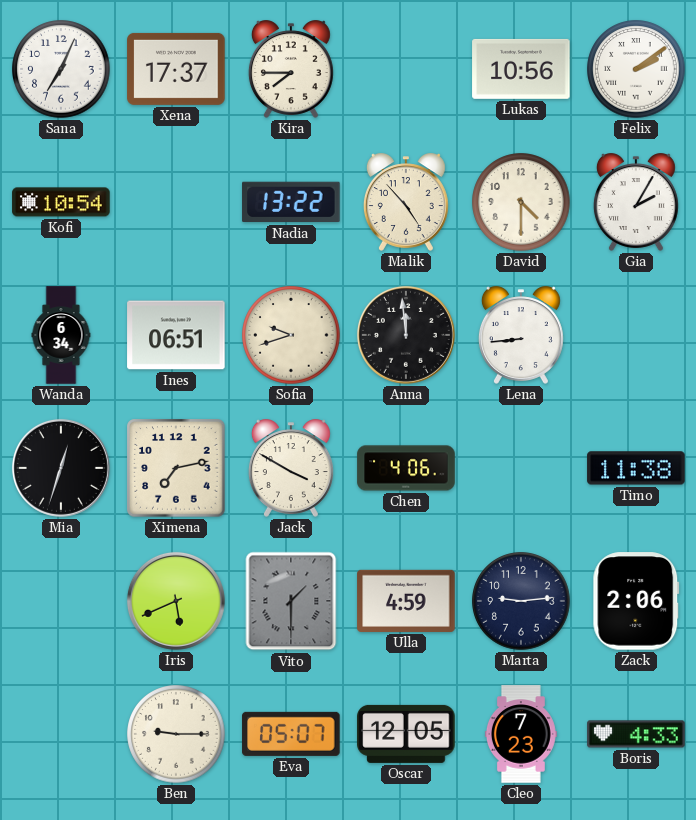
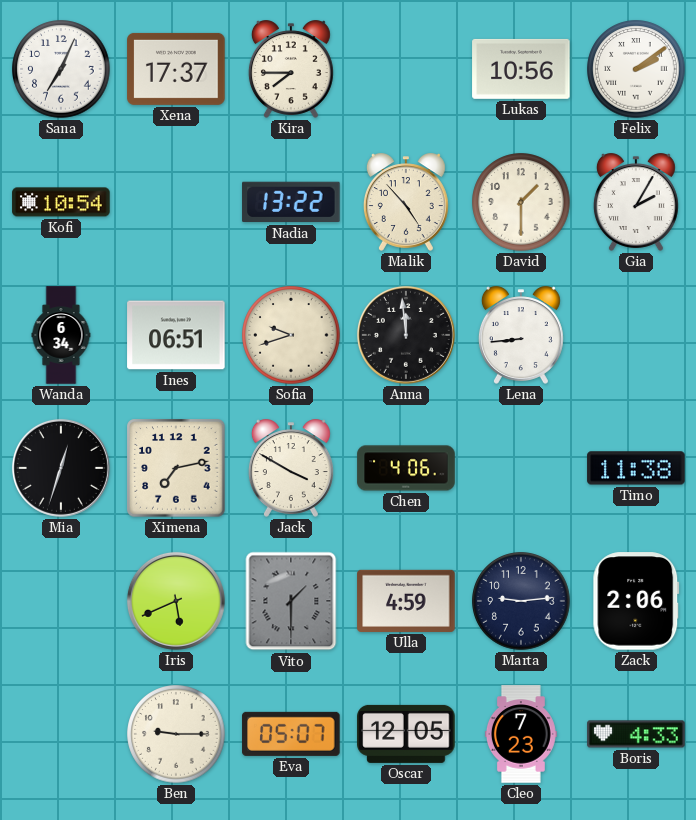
David: 4:30 -> 1:30
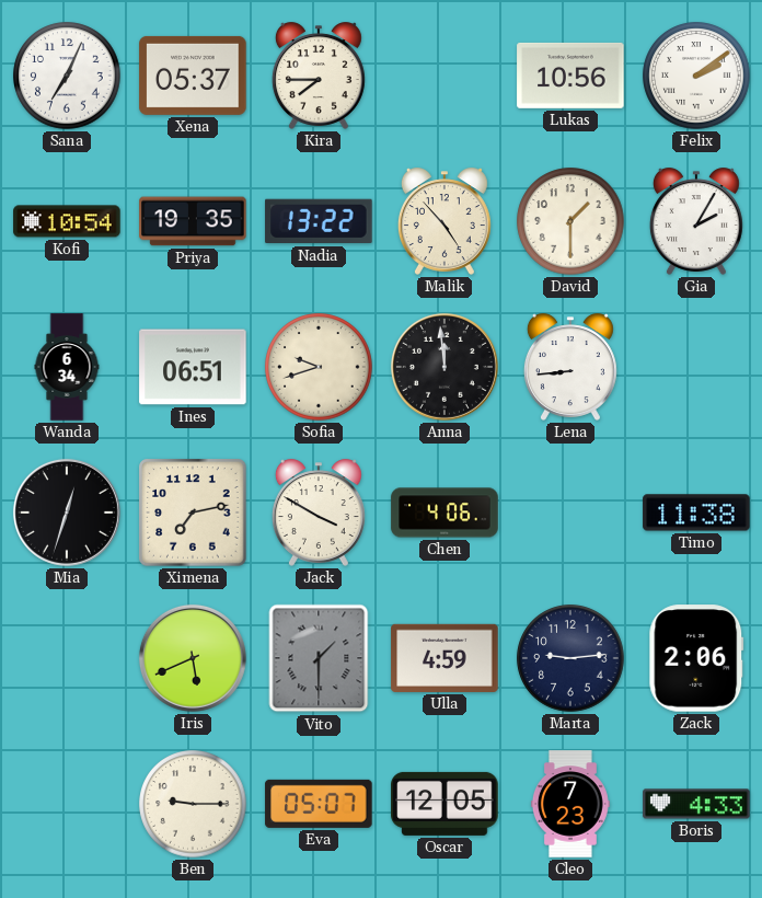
Xena: 17:37 -> 05:37
Priya: none -> 19:35
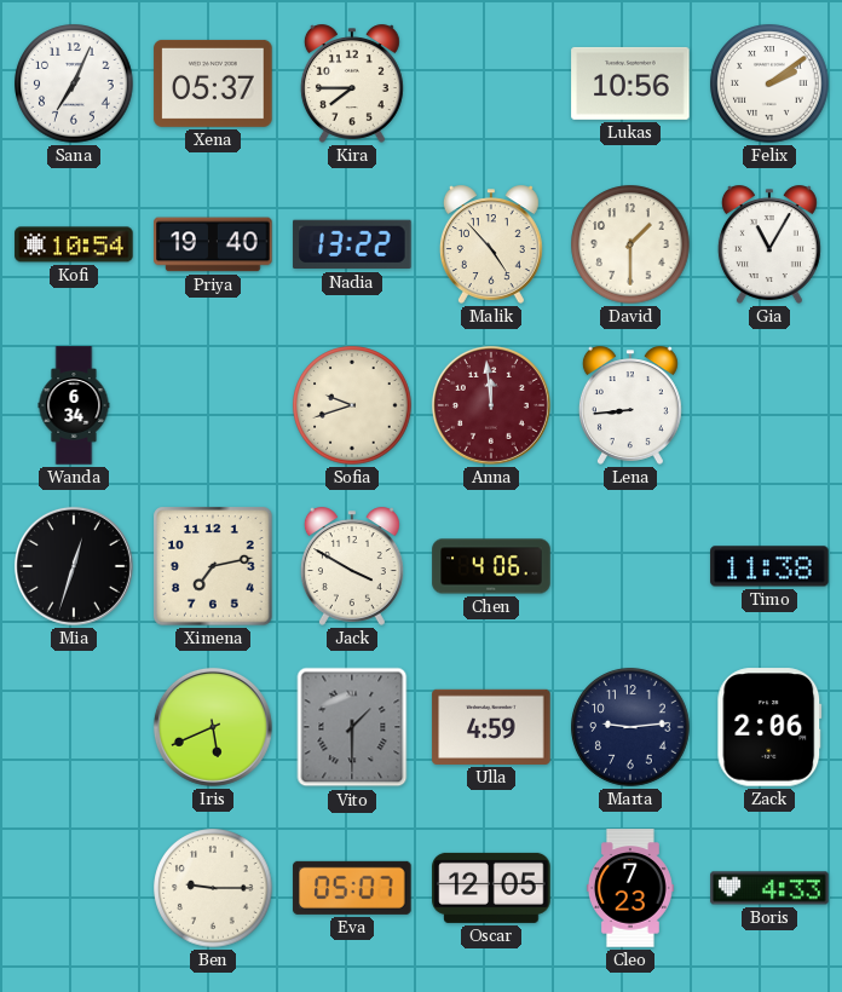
Priya: 19:35 -> 19:40
Gia: 2:05 -> 11:05
Ines: 06:51 -> none
Anna dial: black -> burgundy
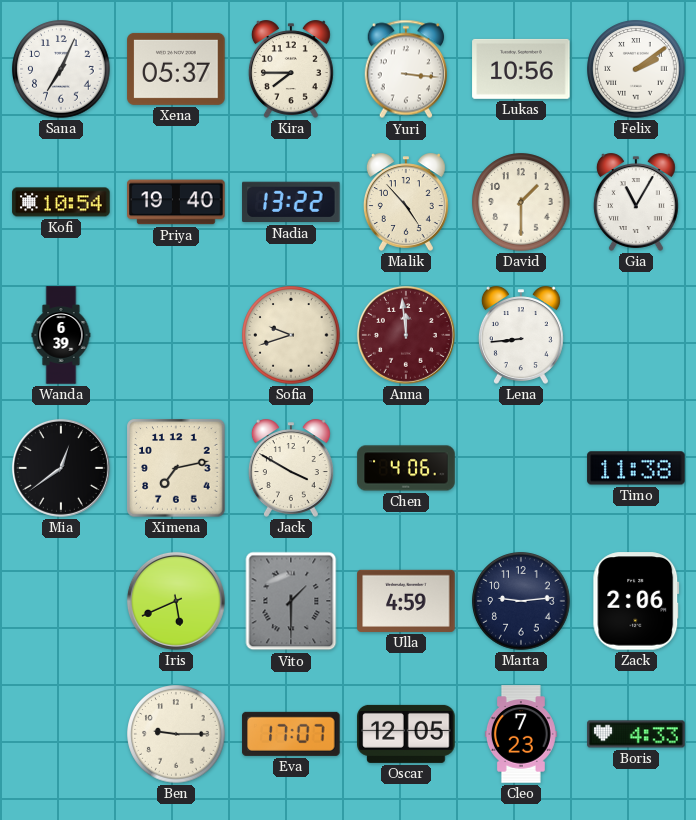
Yuri: none -> 3:16
Wanda: 6:34 -> 6:39
Mia: 12:33 -> 12:39
Eva: 05:07 -> 17:07
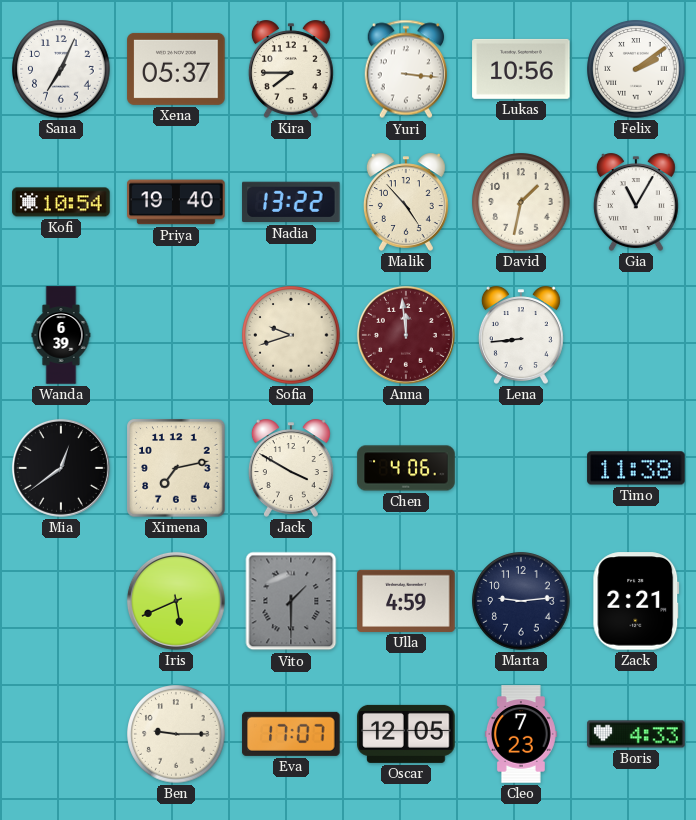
David: 1:30 -> 1:32
Zack: 2:06 -> 2:21
